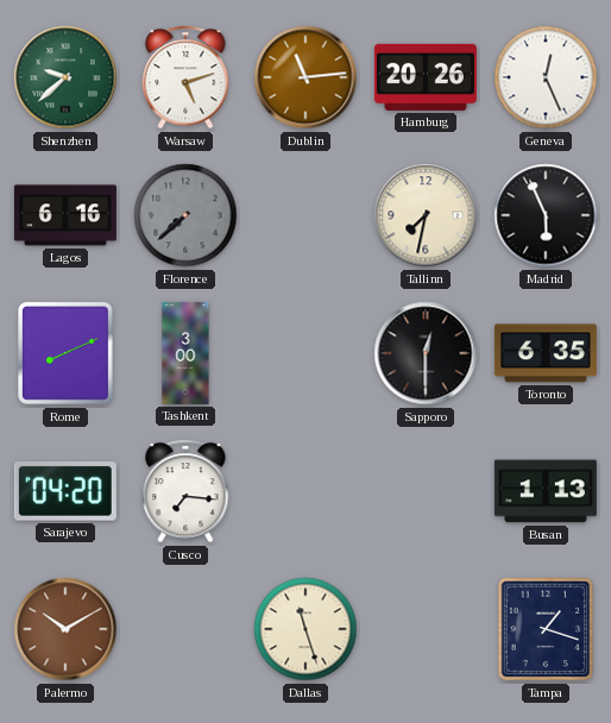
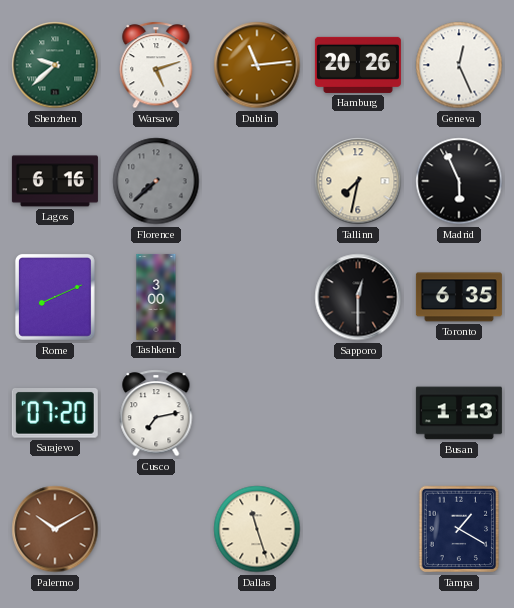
Sarajevo: 04:20 -> 07:20
Cusco: 7:16 -> 7:13
Tampa: 1:18 -> 1:20
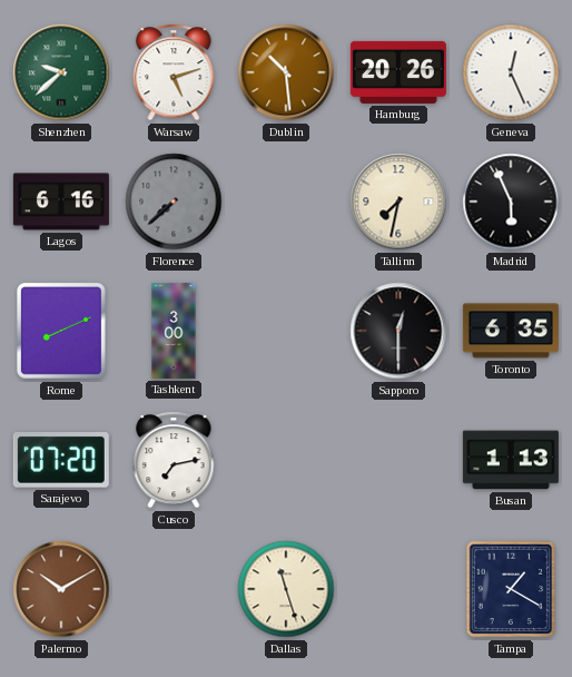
Dublin: 11:14 -> 10:29
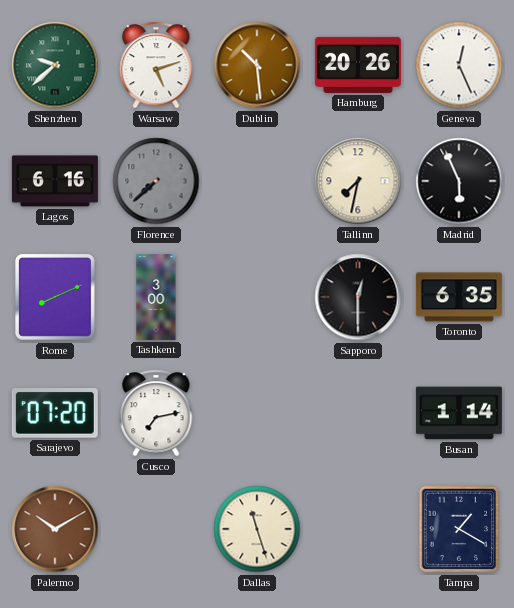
Busan: 1:13 -> 1:14
